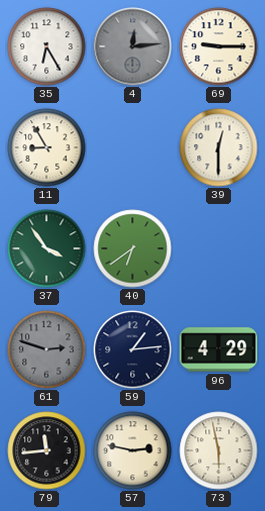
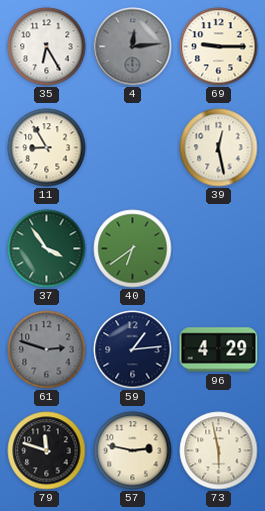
39: 12:30 -> 12:28
79: 11:44 -> 11:48
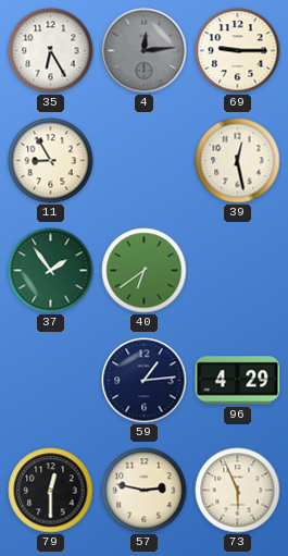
37: 3:54 -> 1:54
61: 2:48 -> none
79: 11:48 -> 12:30
73: 5:58 -> 5:56
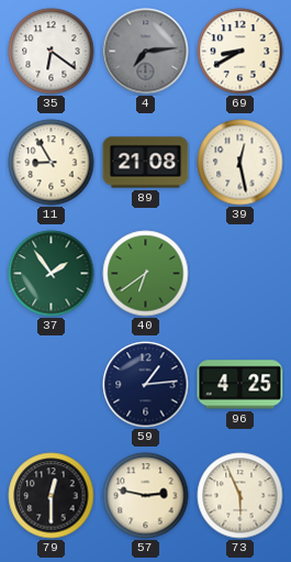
35: 6:25 -> 6:21
4: 12:14 -> 7:14
69: 9:15 -> 8:40
89: none -> 21:08
96: 4:29 -> 4:25
